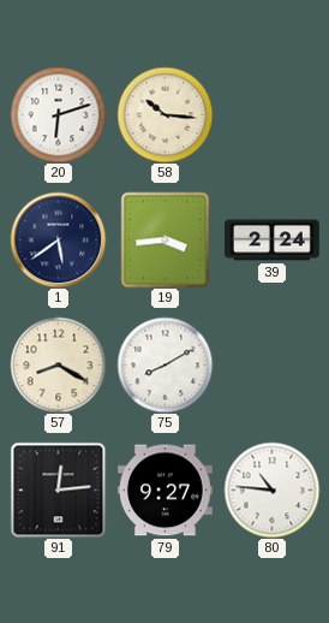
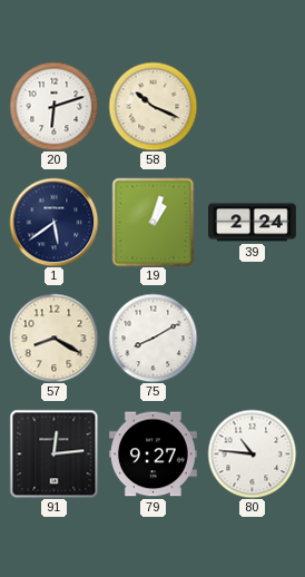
58: 10:16 -> 10:19
19: 3:44 -> 1:03
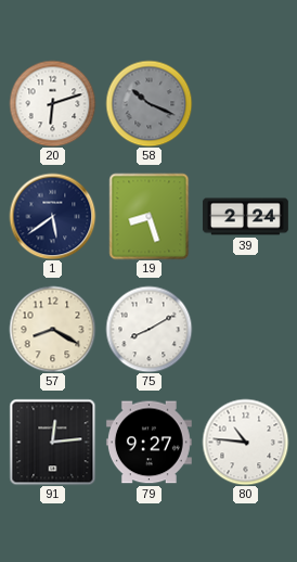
58 dial: cream -> grey
19: 1:03 -> 8:27
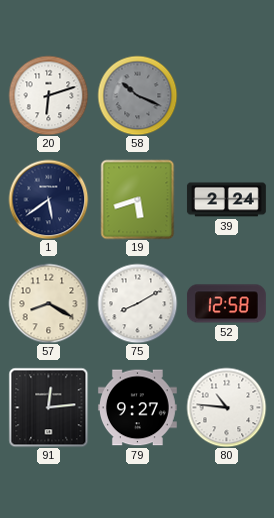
19: 8:27 -> 5:42
52: none -> 12:58
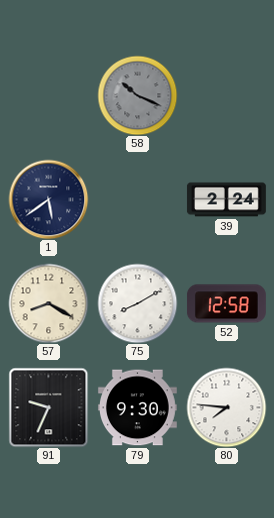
20: 6:12 -> none
19: 5:42 -> none
91: 12:14 -> 9:34
79: 9:27 -> 9:30
80: 10:46 -> 7:46
